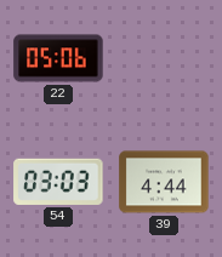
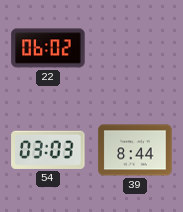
22: 05:06 -> 06:02
39: 4:44 -> 8:44
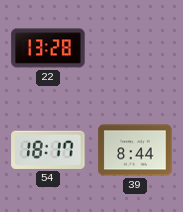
22: 06:02 -> 13:28
54: 03:03 -> 18:17
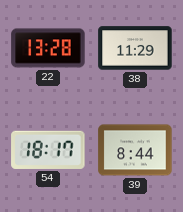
38: none -> 11:29
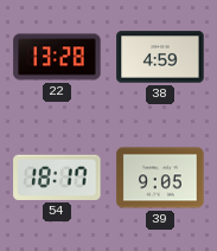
38: 11:29 -> 4:59
39: 8:44 -> 9:05
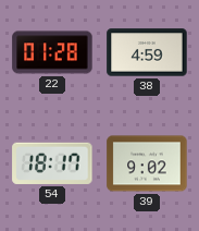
22: 13:28 -> 01:28
39: 9:05 -> 9:02
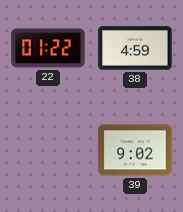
22: 01:28 -> 01:22
54: 18:17 -> none
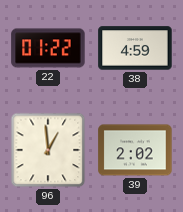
96: none -> 12:59
39: 9:02 -> 2:02
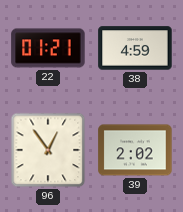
22: 01:22 -> 01:21
96: 12:59 -> 12:54
